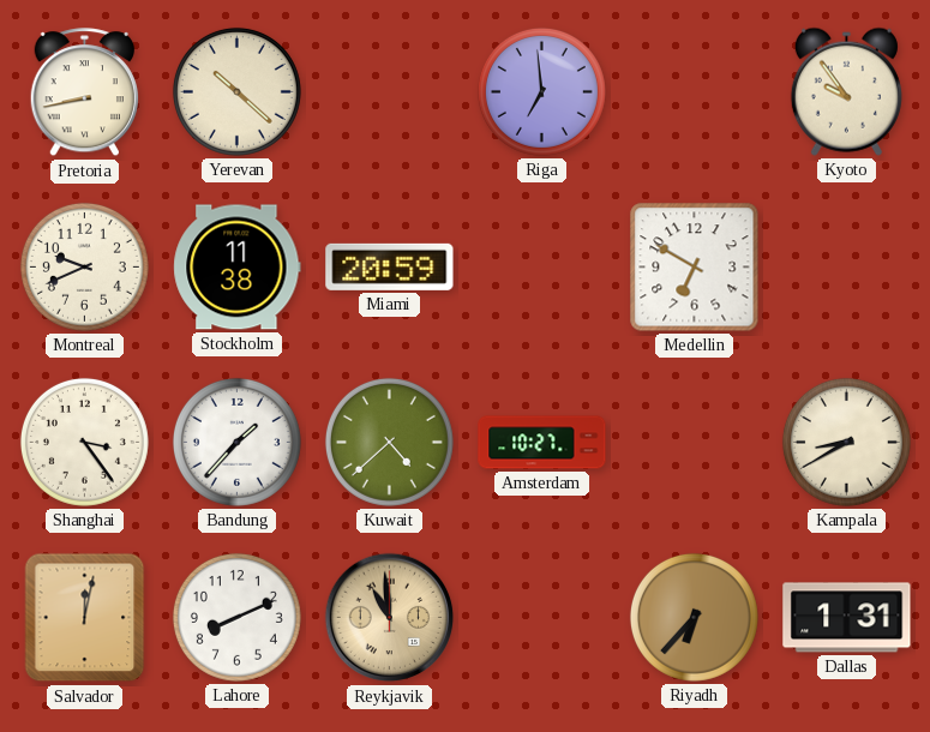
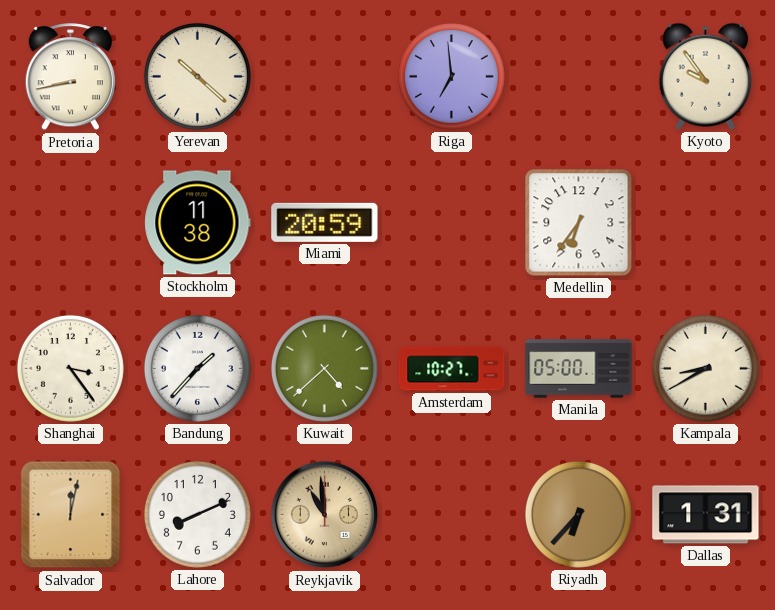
Montreal: 9:41 -> none
Medellin: 6:50 -> 6:36
Manila: none -> 05:00
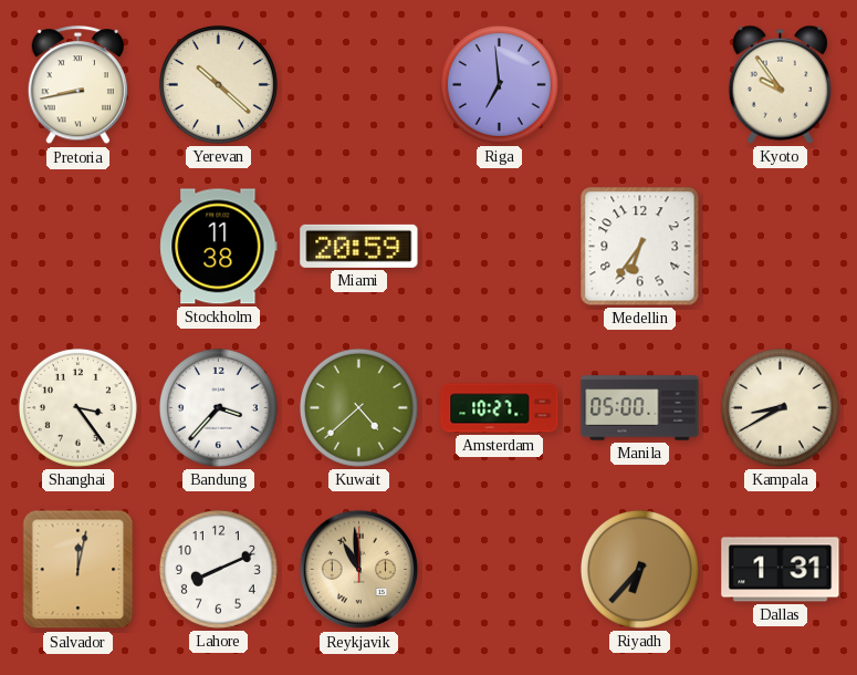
Bandung: 1:37 -> 3:37
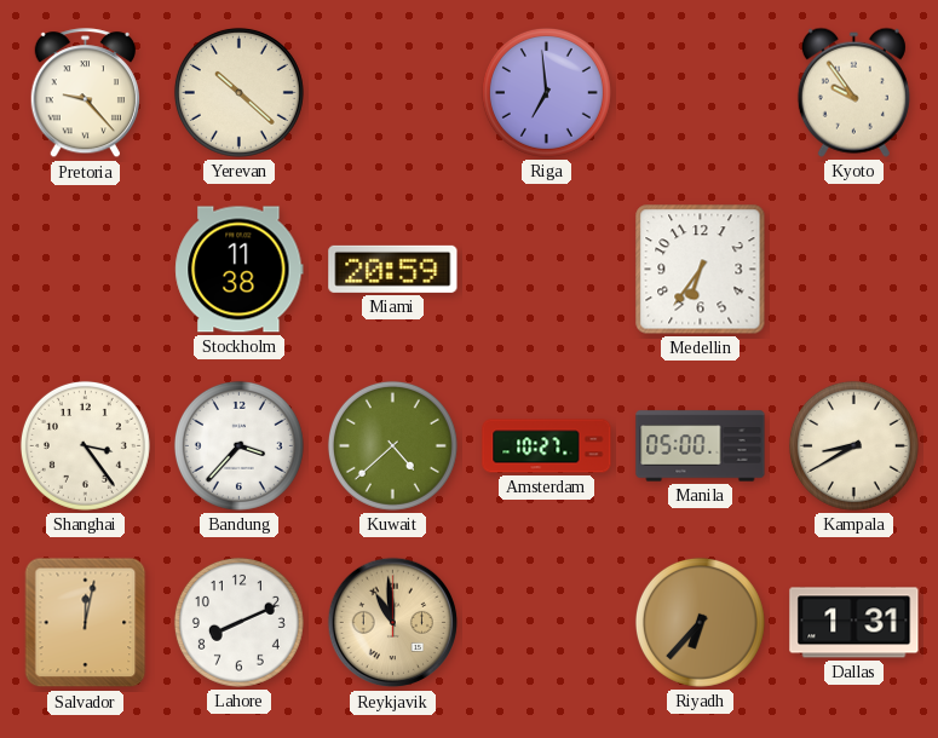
Pretoria: 8:43 -> 9:23
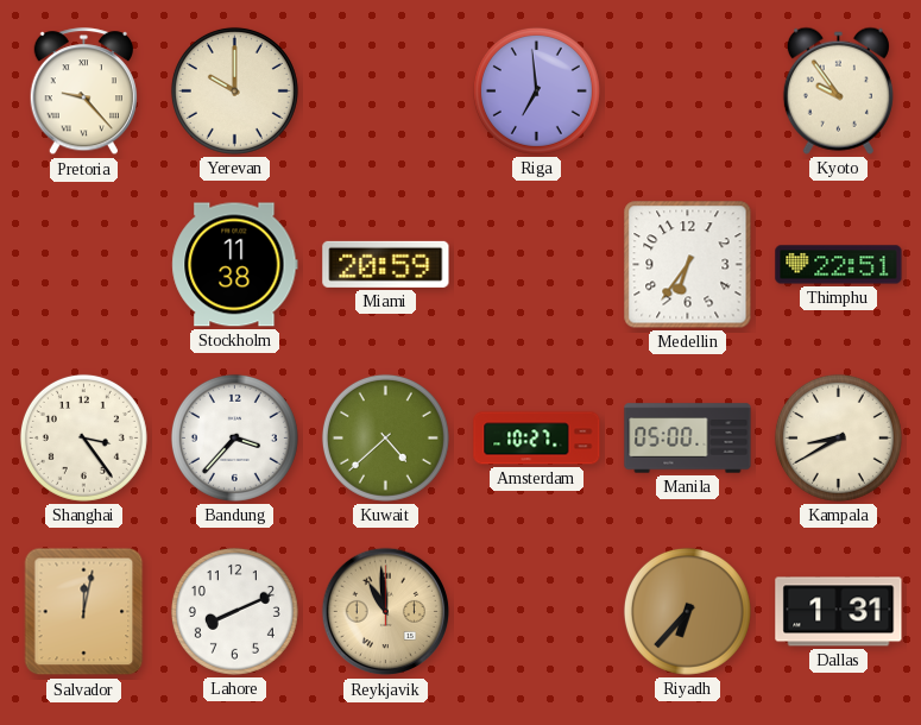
Yerevan: 10:22 -> 10:00
Thimphu: none -> 22:51
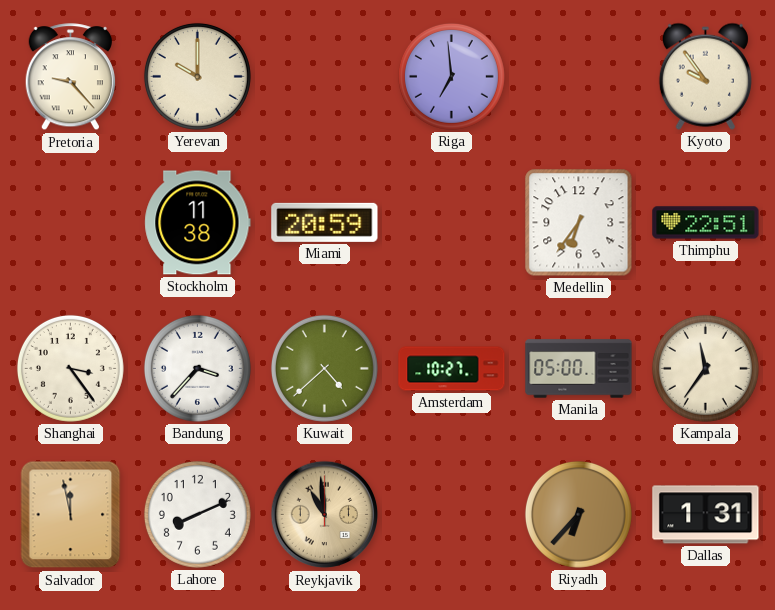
Kampala: 8:40 -> 11:36
Salvador: 12:02 -> 11:58
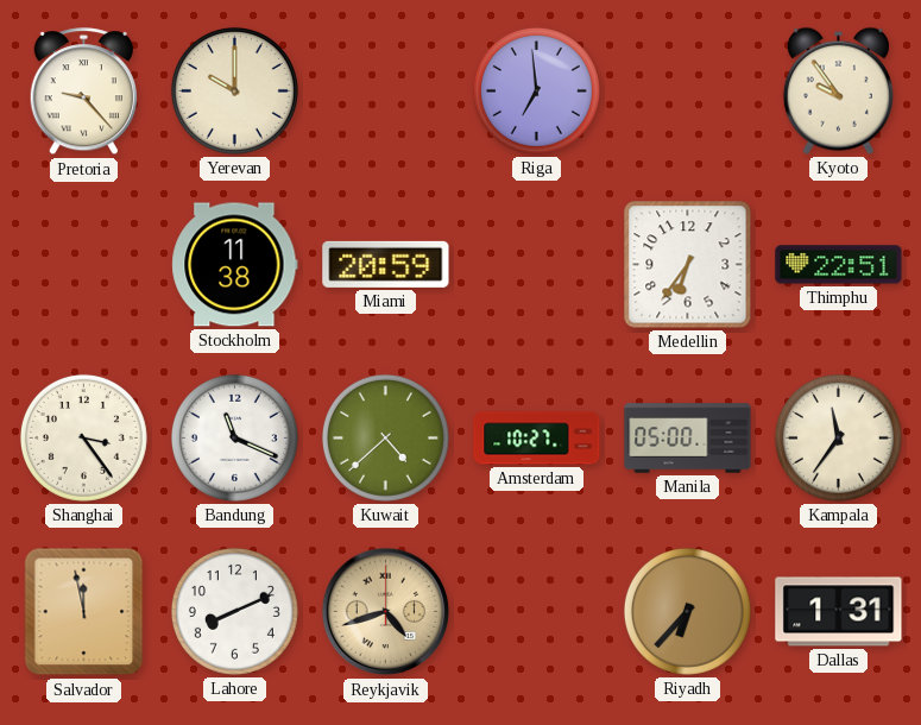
Bandung: 3:37 -> 11:19
Reykjavik: 10:59 -> 4:42
